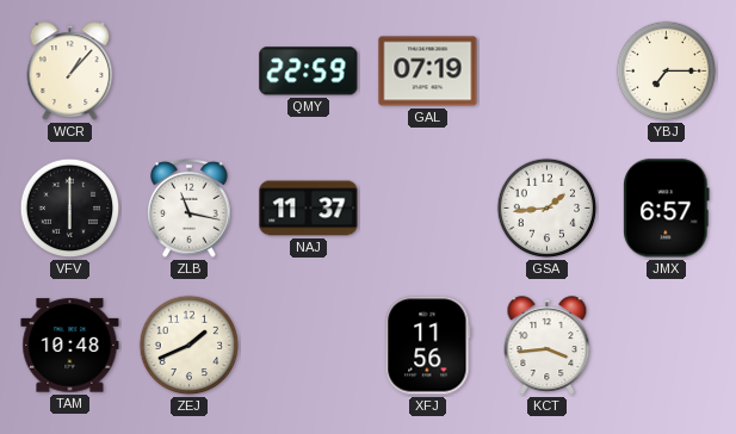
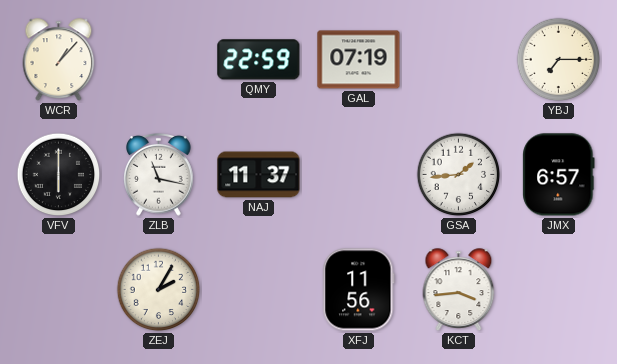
TAM: 10:48 -> none
ZEJ: 1:41 -> 2:05
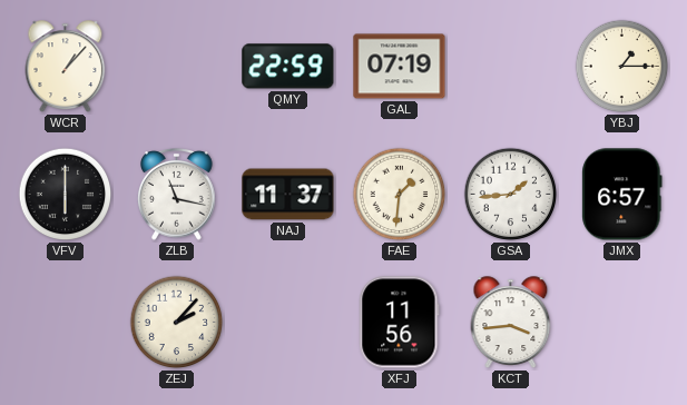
YBJ: 7:15 -> 1:15
FAE: none -> 1:31
ZEJ: 2:05 -> 2:07
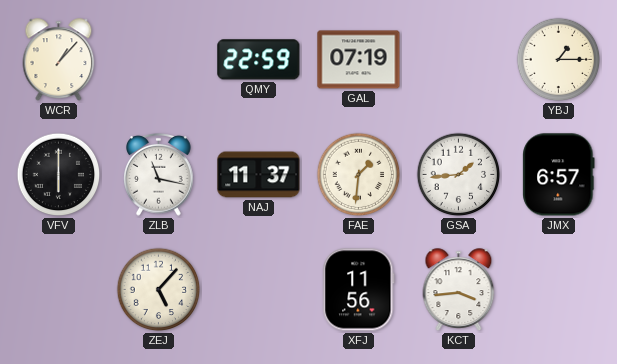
ZEJ: 2:07 -> 5:07
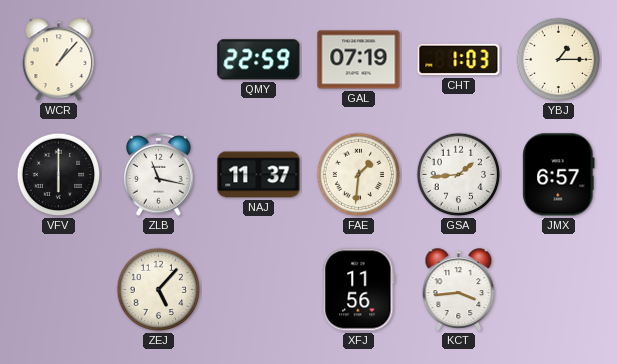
CHT: none -> 1:03
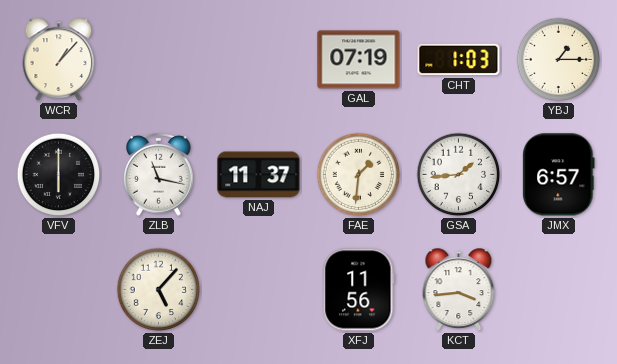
QMY: 22:59 -> none
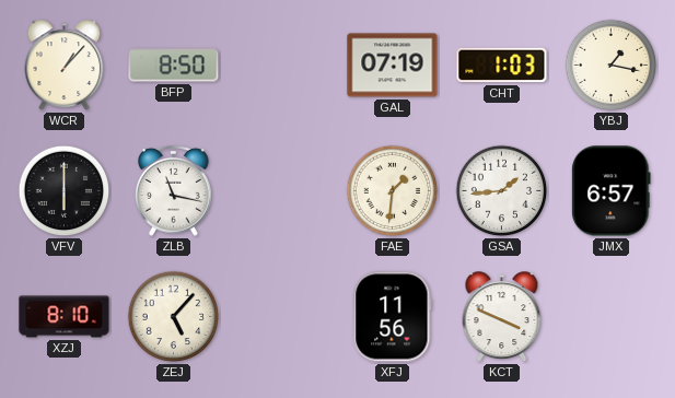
BFP: none -> 8:50
YBJ: 1:15 -> 1:17
NAJ: 11:37 -> none
XZJ: none -> 8:10
KCT: 3:44 -> 3:49
